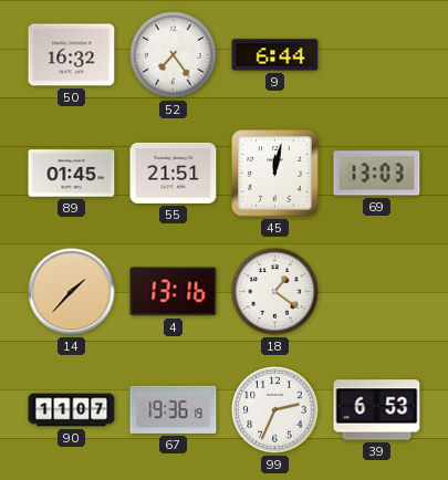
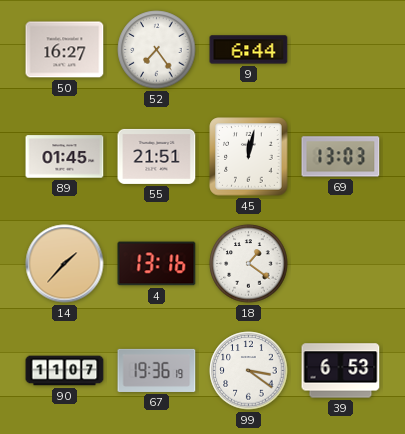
50: 16:32 -> 16:27
99: 2:34 -> 3:21
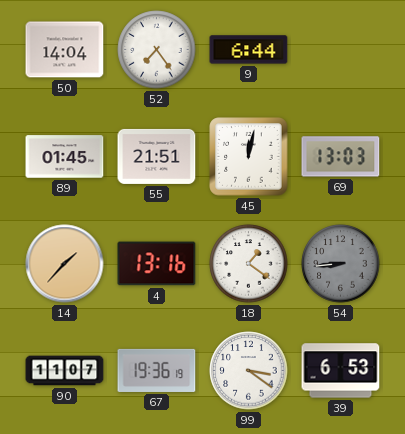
50: 16:27 -> 14:04
54: none -> 8:44
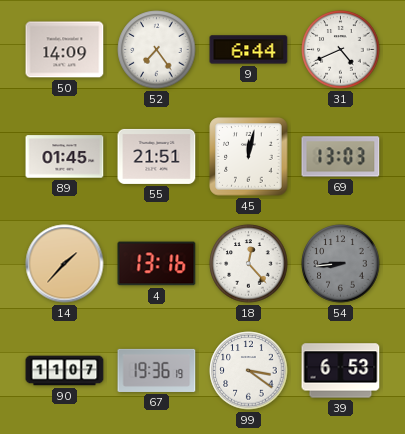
50: 14:04 -> 14:09
31: none -> 4:41
18: 1:21 -> 12:23
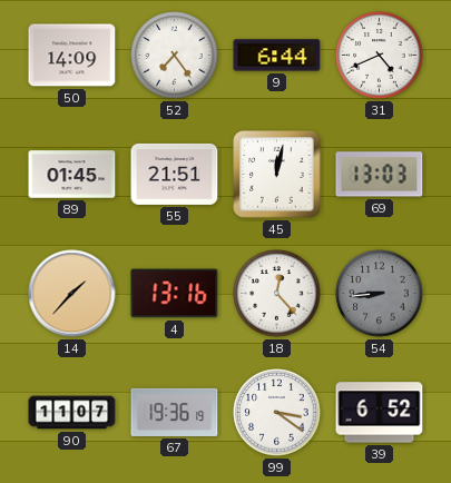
39: 6:53 -> 6:52
